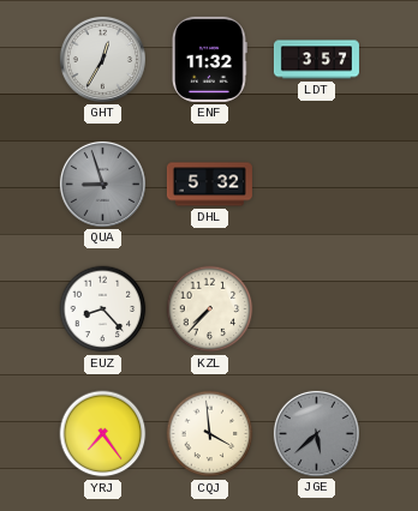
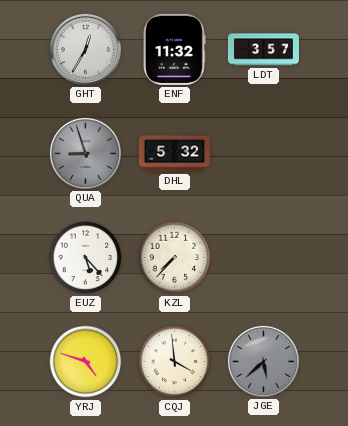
EUZ: 8:23 -> 5:23
YRJ: 7:24 -> 4:48
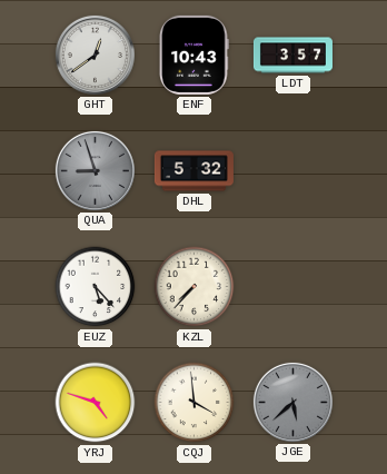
GHT: 12:35 -> 12:39
ENF: 11:32 -> 10:43
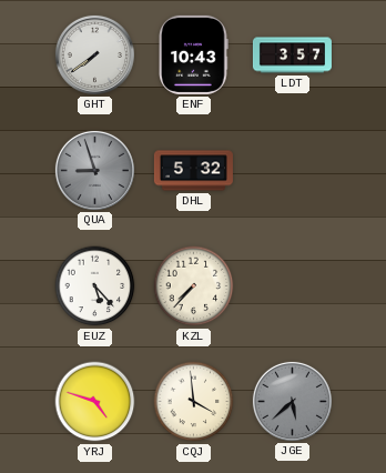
GHT: 12:39 -> 7:39
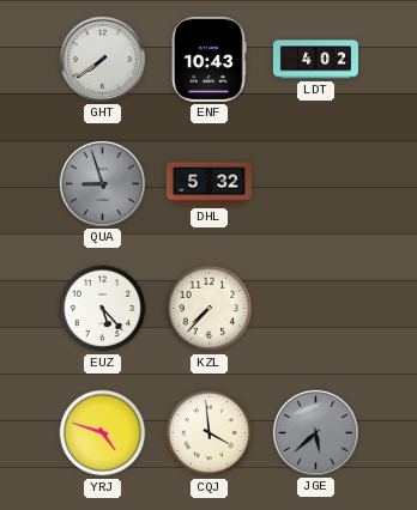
LDT: 3:57 -> 4:02
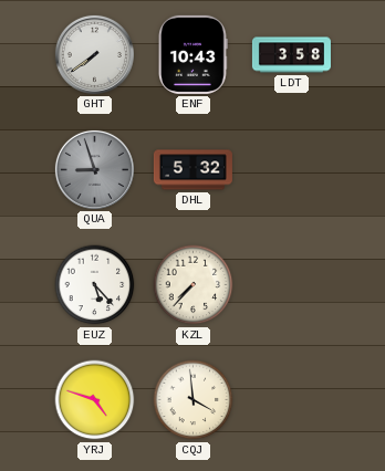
LDT: 4:02 -> 3:58
JGE: 5:38 -> none
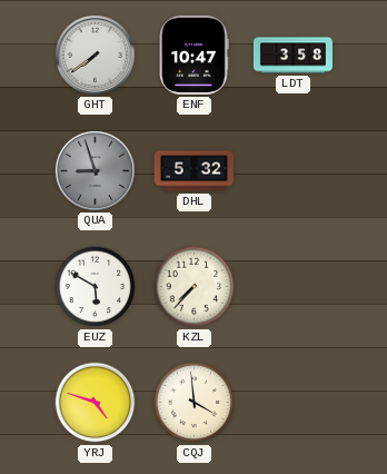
ENF: 10:43 -> 10:47
EUZ: 5:23 -> 5:50
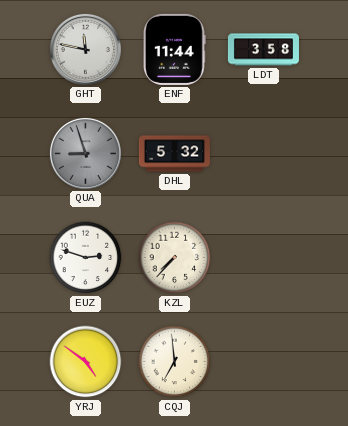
GHT: 7:39 -> 11:47
ENF: 10:47 -> 11:44
EUZ: 5:50 -> 2:48
YRJ: 4:48 -> 4:51
CQJ: 3:59 -> 6:59
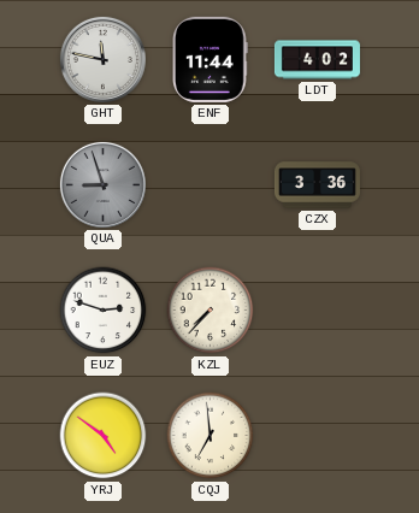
LDT: 3:58 -> 4:02
DHL: 5:32 -> none
CZX: none -> 3:36
